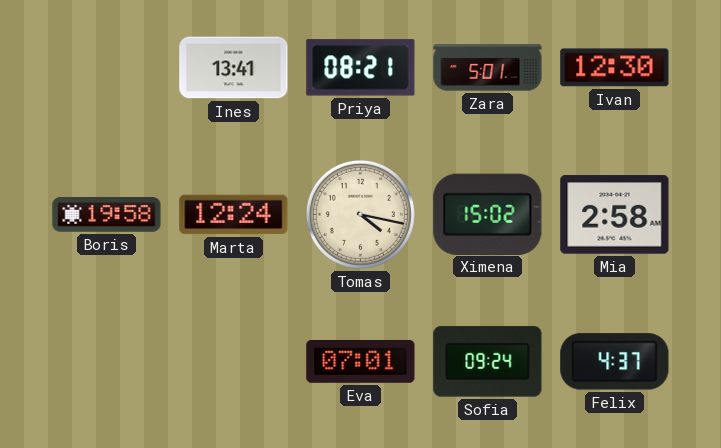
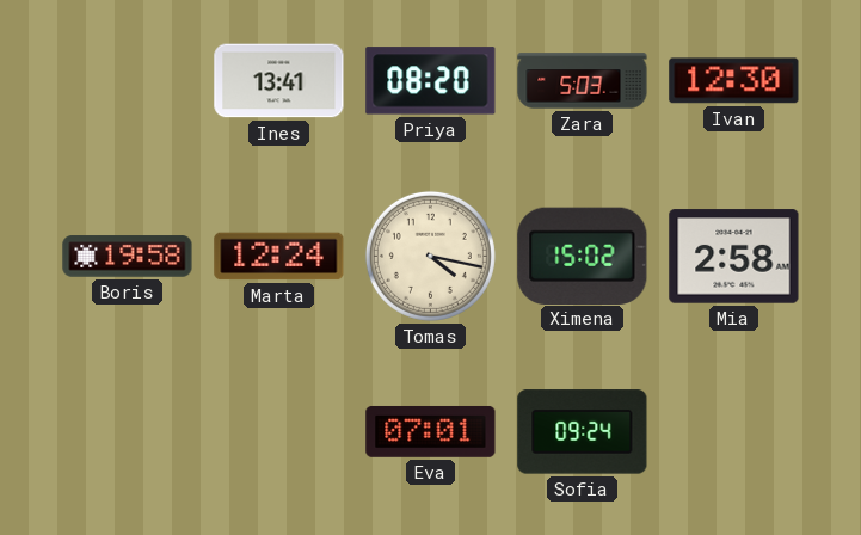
Priya: 08:21 -> 08:20
Zara: 5:01 -> 5:03
Felix: 4:37 -> none
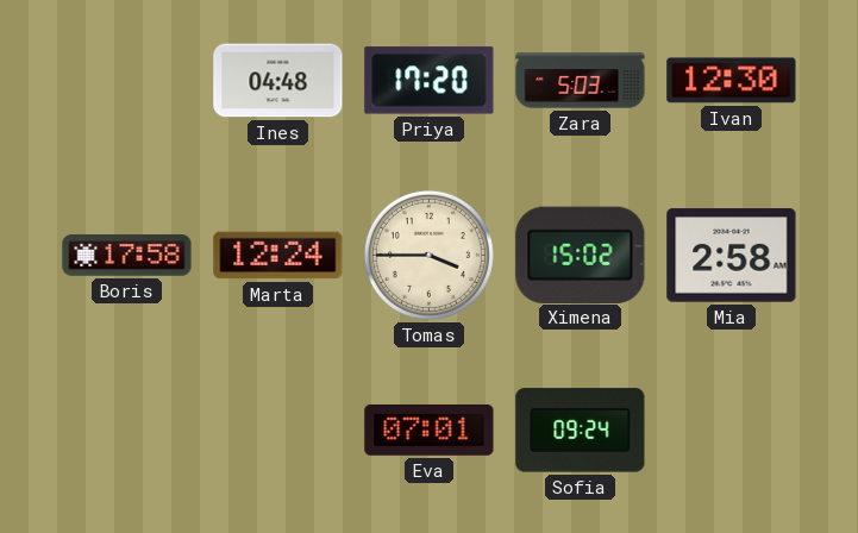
Ines: 13:41 -> 04:48
Priya: 08:20 -> 17:20
Boris: 19:58 -> 17:58
Tomas: 4:17 -> 3:45
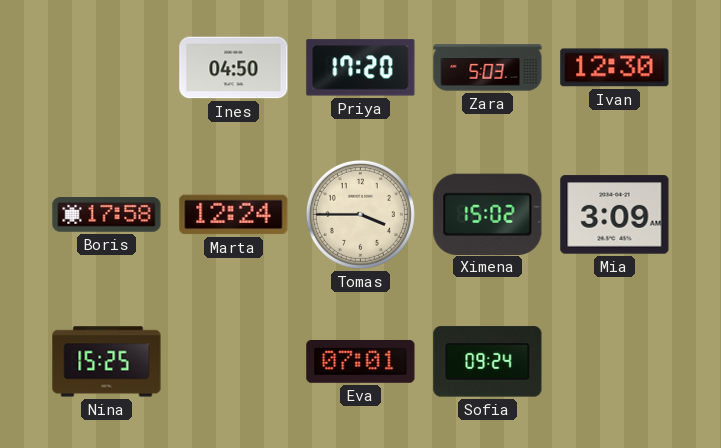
Ines: 04:48 -> 04:50
Mia: 2:58 -> 3:09
Nina: none -> 15:25
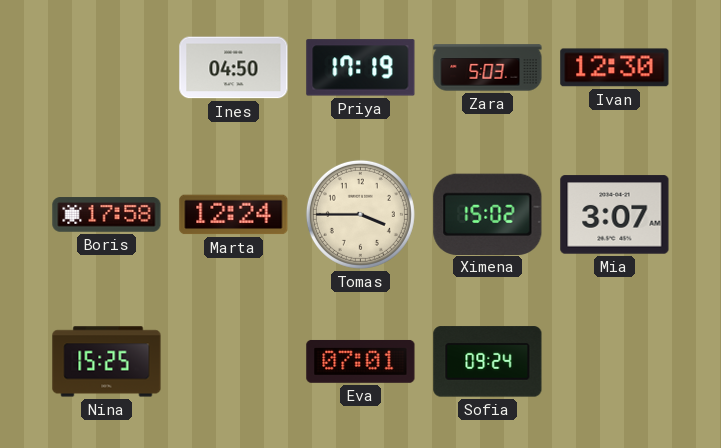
Priya: 17:20 -> 17:19
Mia: 3:09 -> 3:07
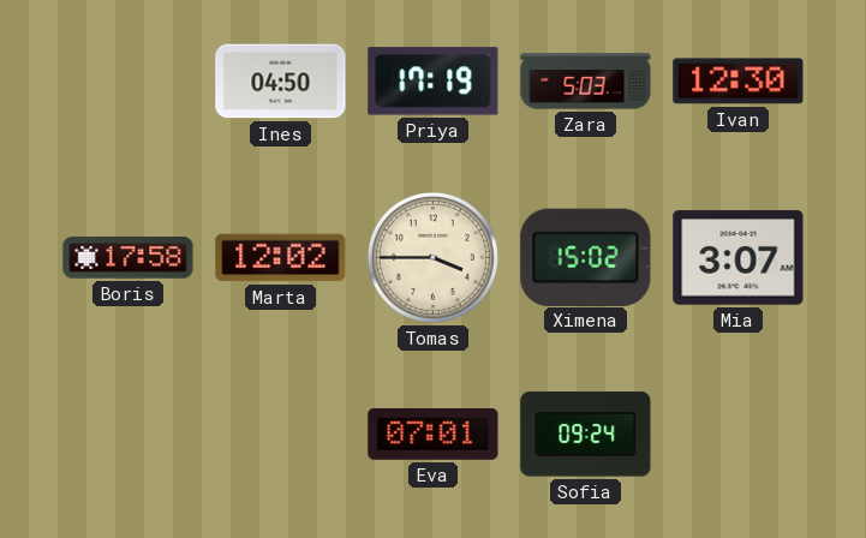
Marta: 12:24 -> 12:02
Nina: 15:25 -> none
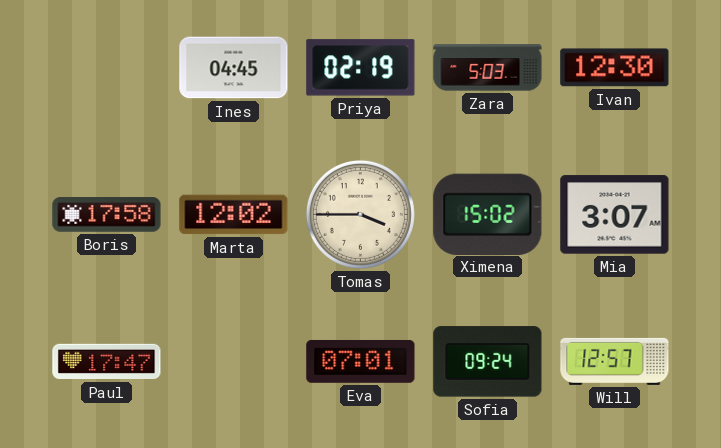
Ines: 04:50 -> 04:45
Priya: 17:19 -> 02:19
Paul: none -> 17:47
Will: none -> 12:57
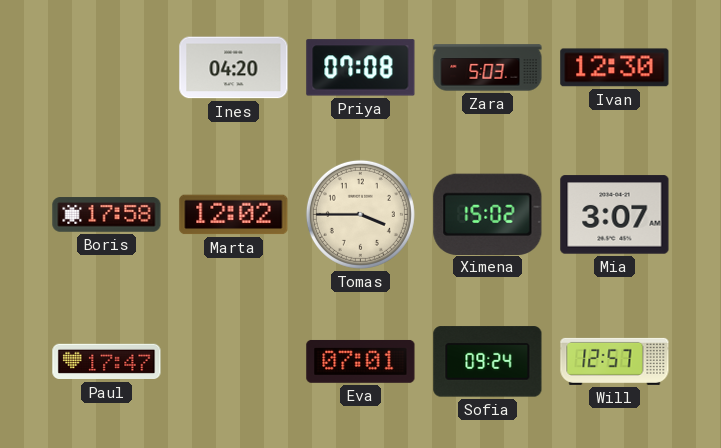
Ines: 04:45 -> 04:20
Priya: 02:19 -> 07:08
